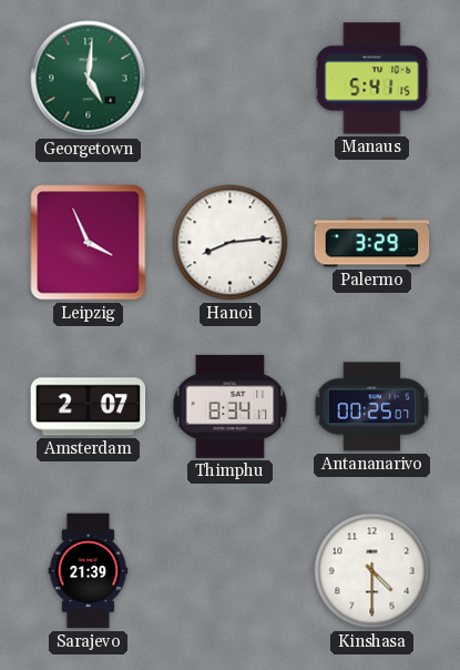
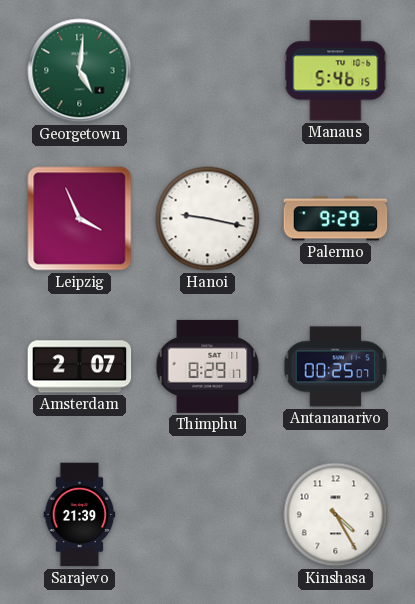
Manaus: 5:41 -> 5:46
Hanoi: 8:14 -> 9:17
Palermo: 3:29 -> 9:29
Thimphu: 8:34 -> 8:29
Kinshasa: 4:30 -> 4:25
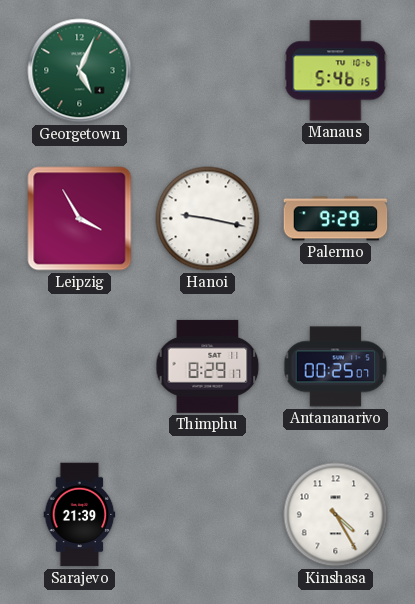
Georgetown: 5:01 -> 5:04
Leipzig: 3:56 -> 3:55
Amsterdam: 2:07 -> none
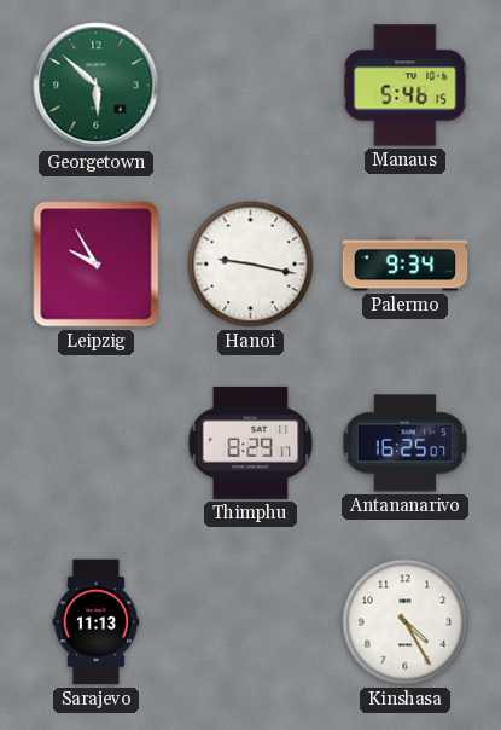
Georgetown: 5:04 -> 5:52
Leipzig: 3:55 -> 9:55
Palermo: 9:29 -> 9:34
Antananarivo: 00:25 -> 16:25
Sarajevo: 21:39 -> 11:13
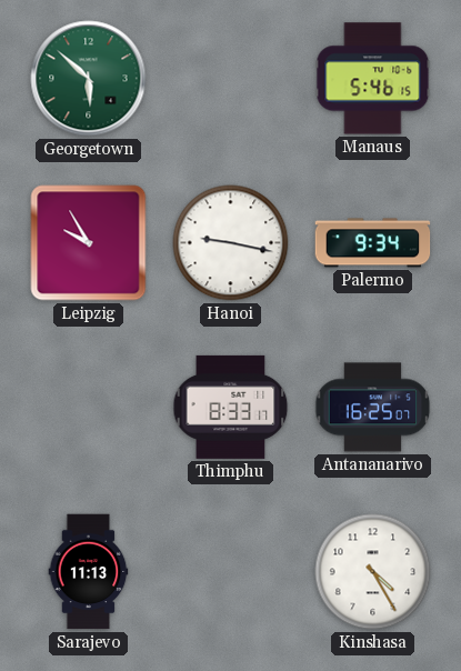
Thimphu: 8:29 -> 8:33
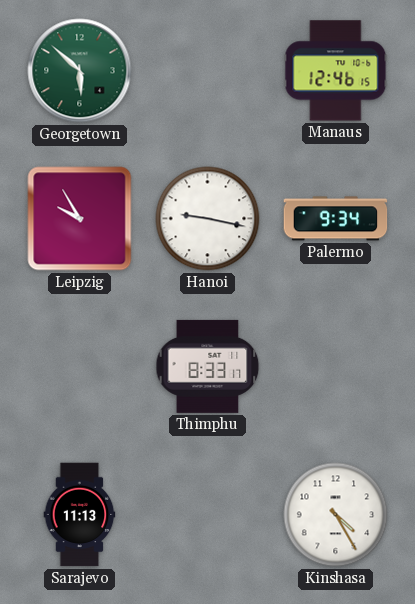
Manaus: 5:46 -> 12:46
Antananarivo: 16:25 -> none
